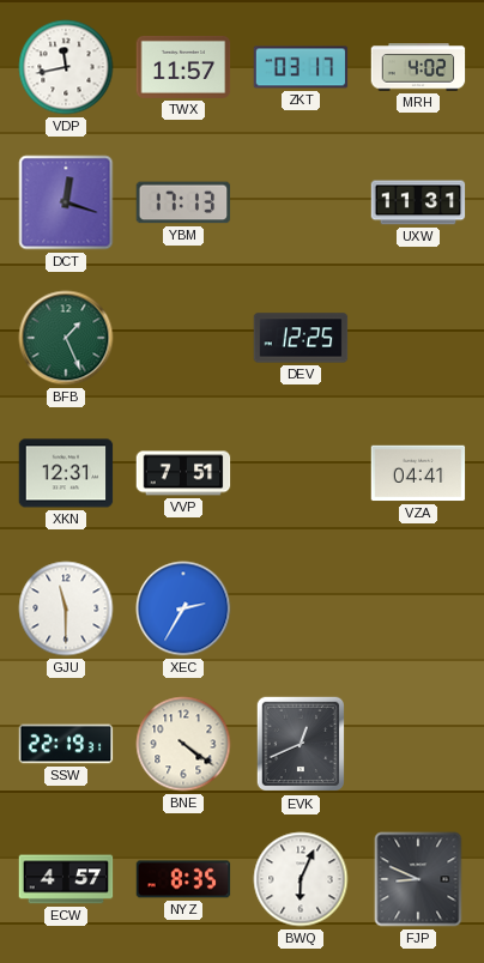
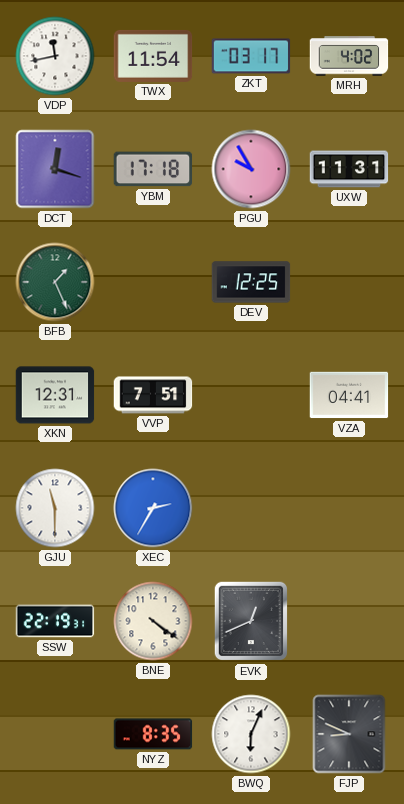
TWX: 11:57 -> 11:54
YBM: 17:13 -> 17:18
PGU: none -> 9:55
ECW: 4:57 -> none
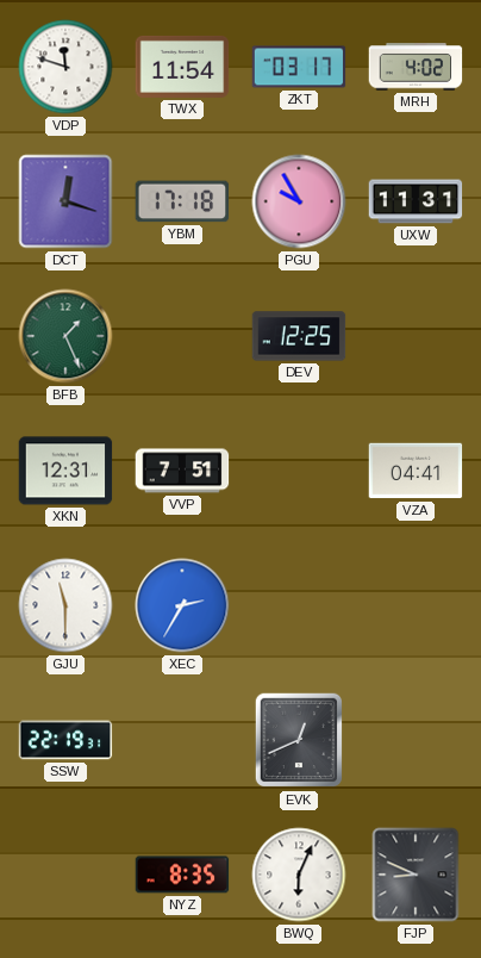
VDP: 11:43 -> 11:48
BNE: 4:21 -> none
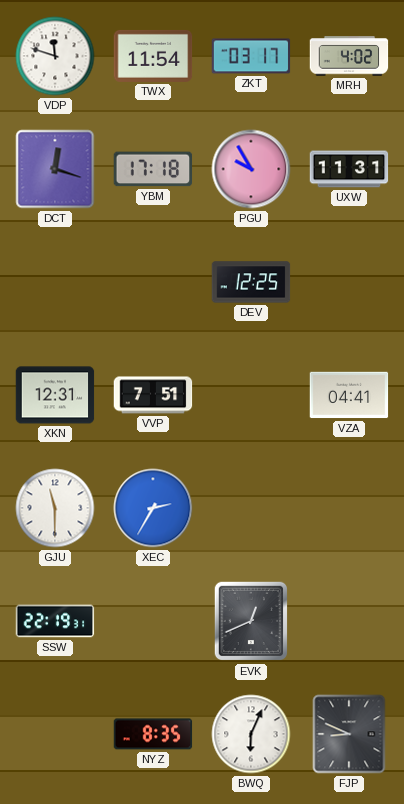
BFB: 1:26 -> none
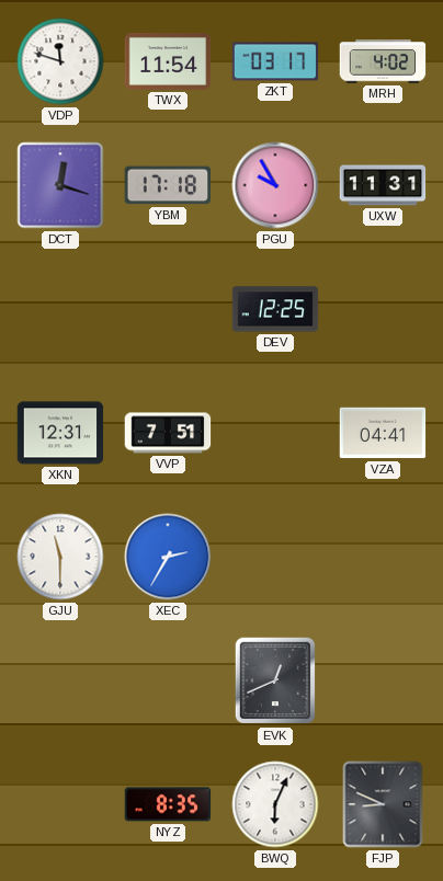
SSW: 22:19 -> none
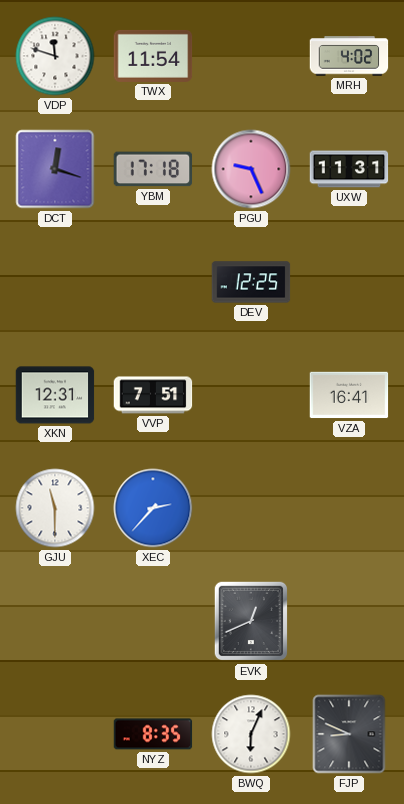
ZKT: 03:17 -> none
PGU: 9:55 -> 9:26
VZA: 04:41 -> 16:41
XEC: 2:35 -> 2:37
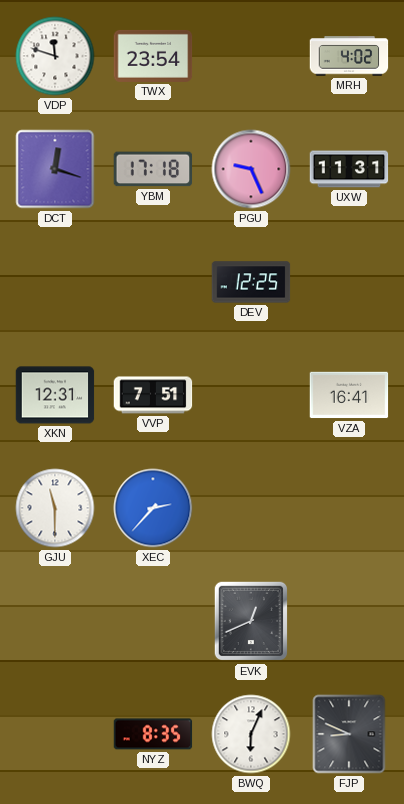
TWX: 11:54 -> 23:54
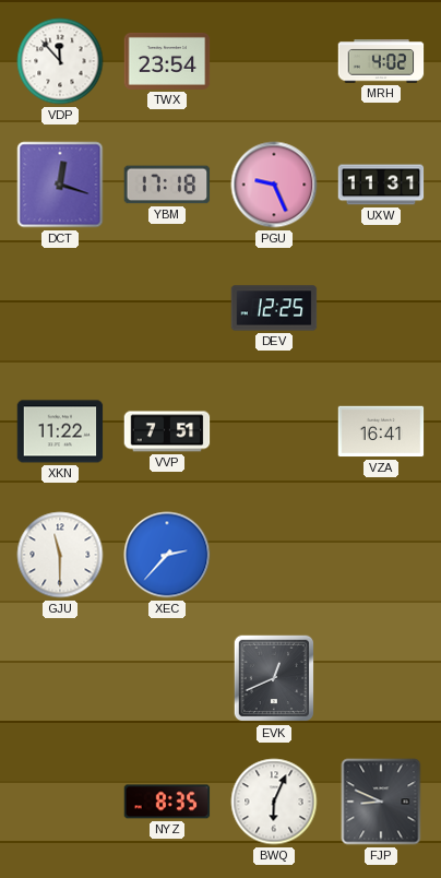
VDP: 11:48 -> 11:53
XKN: 12:31 -> 11:22
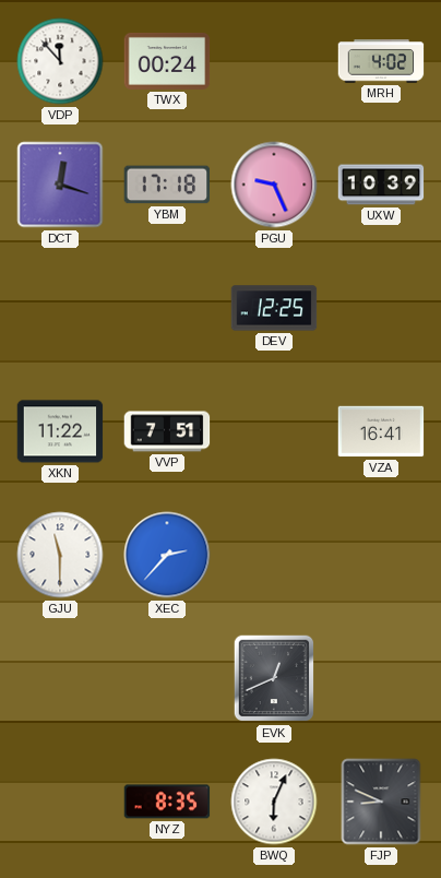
TWX: 23:54 -> 00:24
UXW: 11:31 -> 10:39
